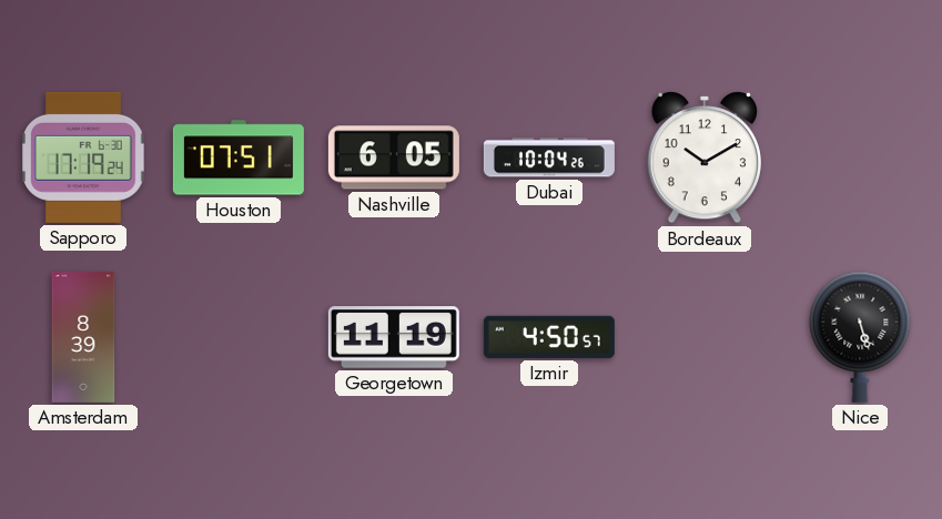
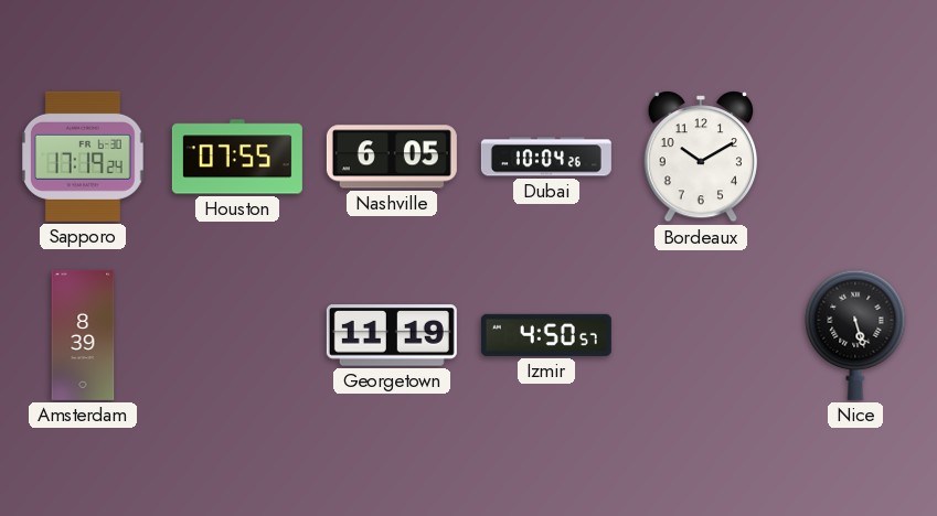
Houston: 07:51 -> 07:55
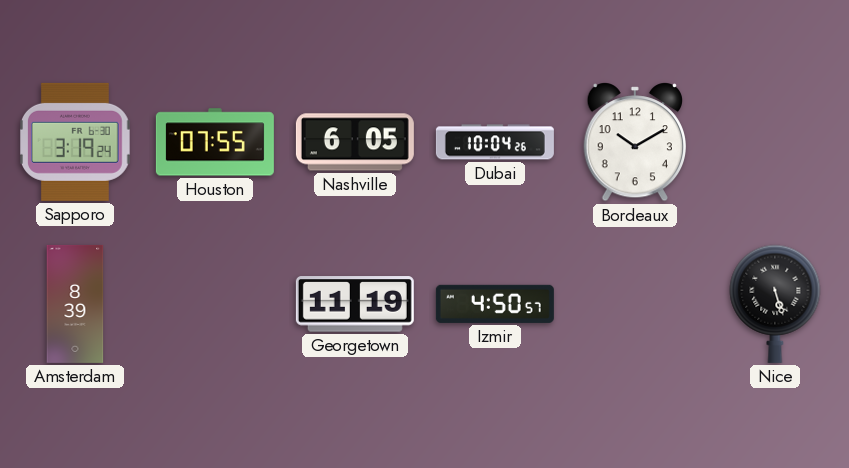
Sapporo: 17:19 -> 3:19
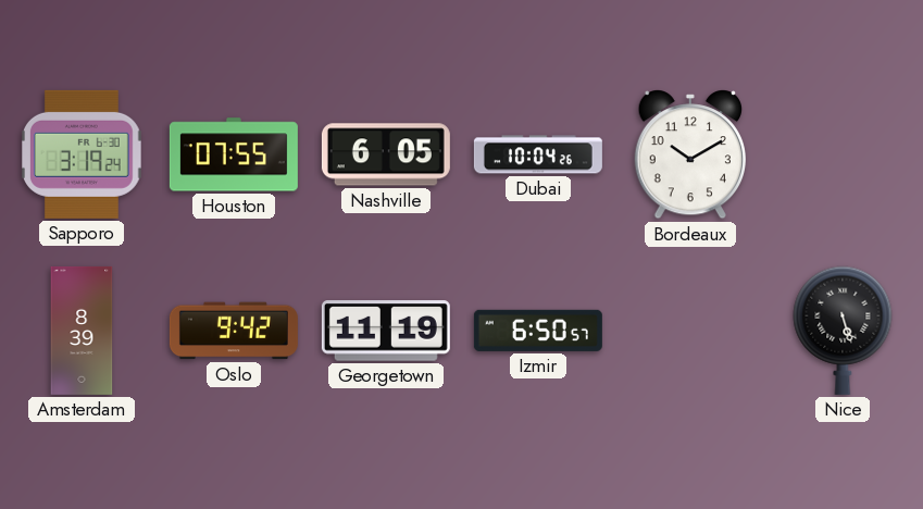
Oslo: none -> 9:42
Izmir: 4:50 -> 6:50
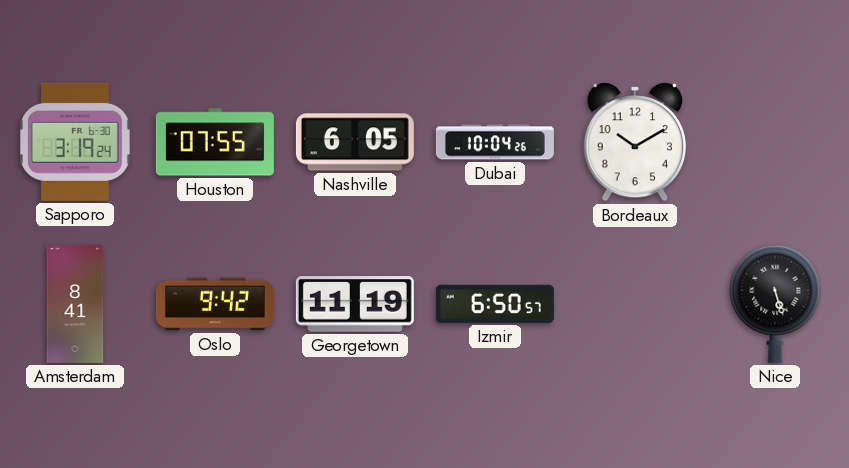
Amsterdam: 8:39 -> 8:41
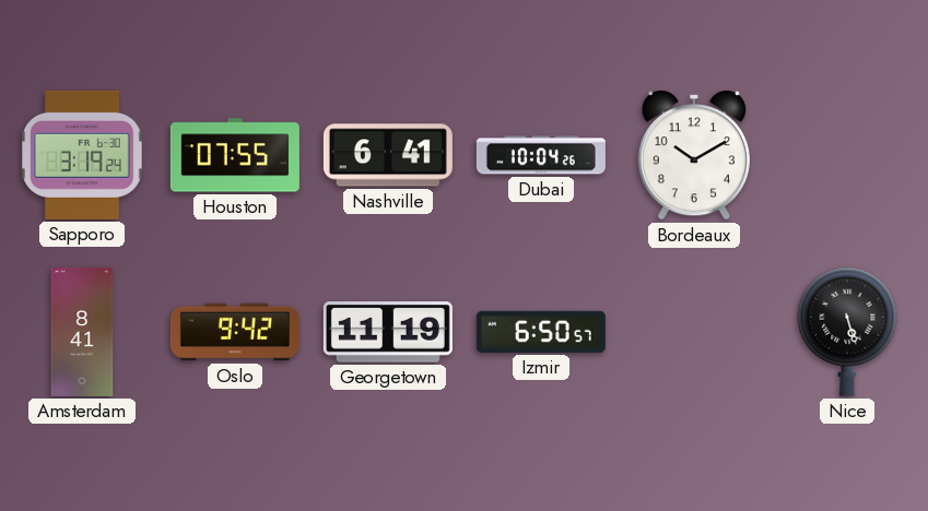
Nashville: 6:05 -> 6:41
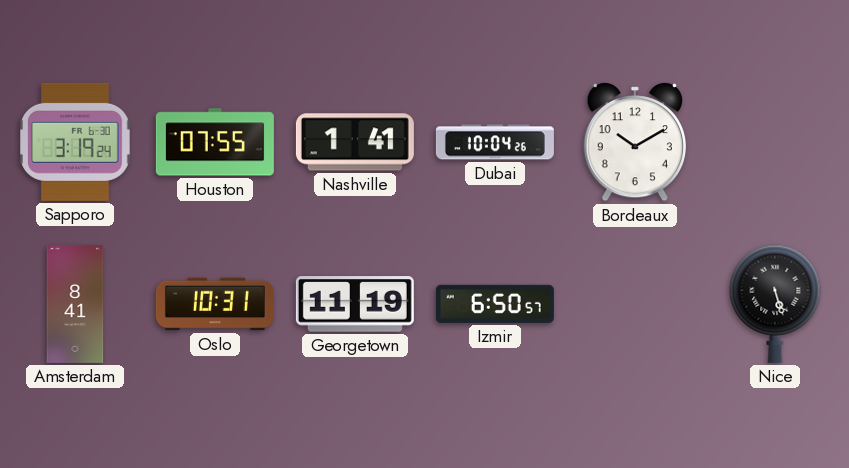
Nashville: 6:41 -> 1:41
Oslo: 9:42 -> 10:31
